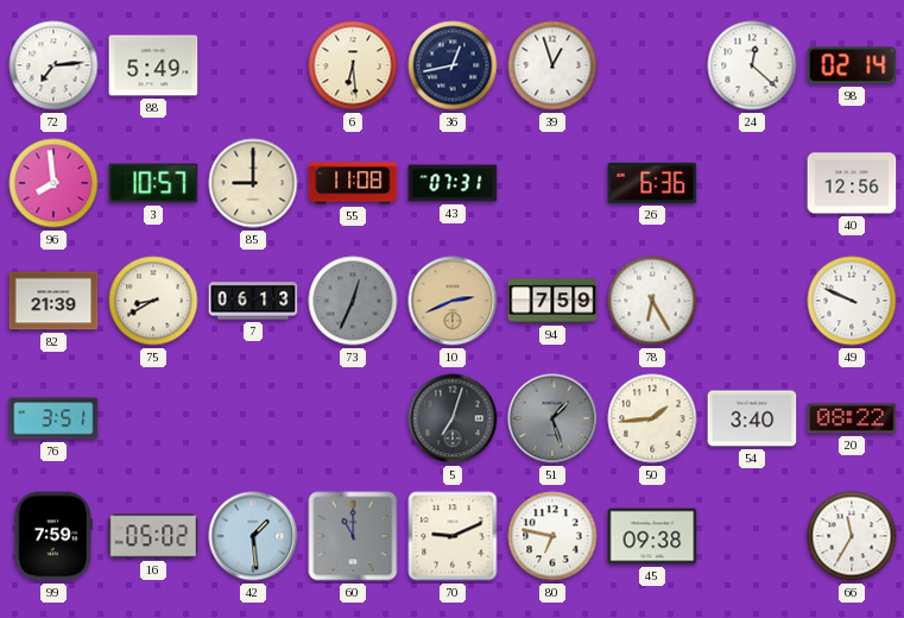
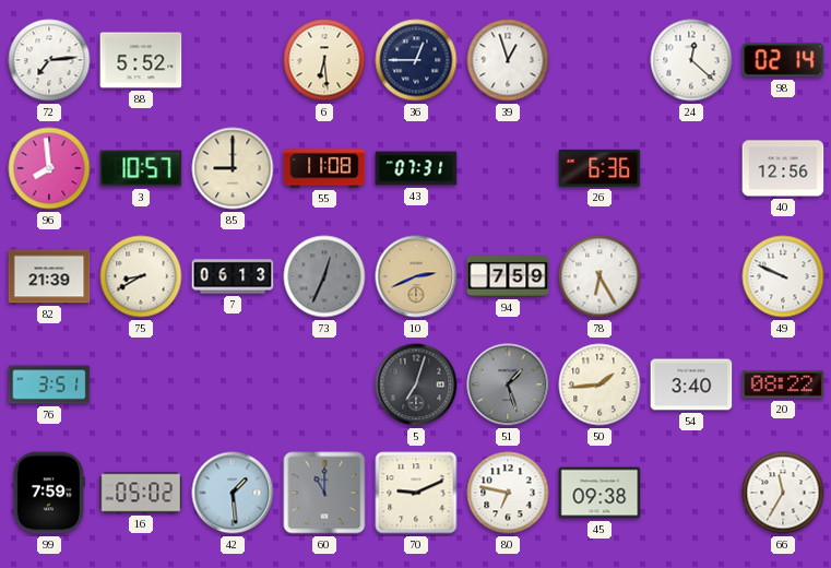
88: 5:49 -> 5:52
36: 12:43 -> 12:45
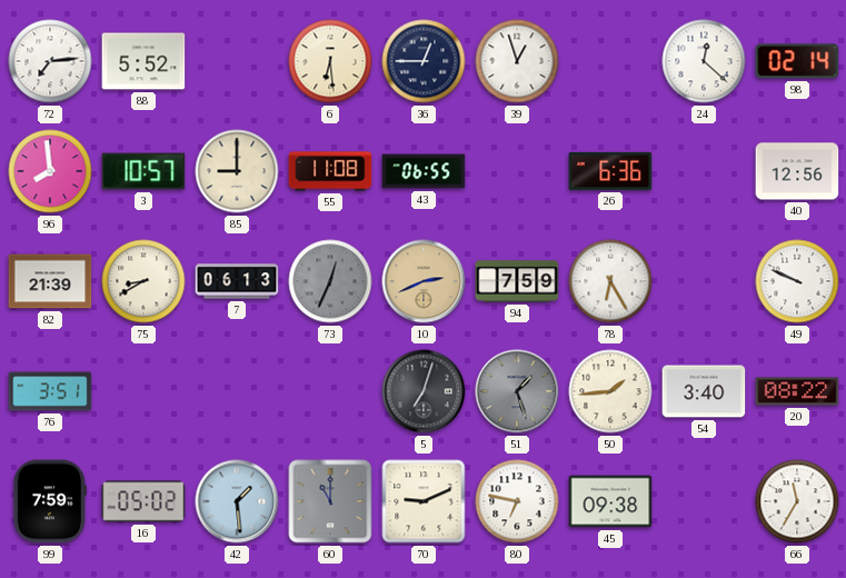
43: 07:31 -> 06:55
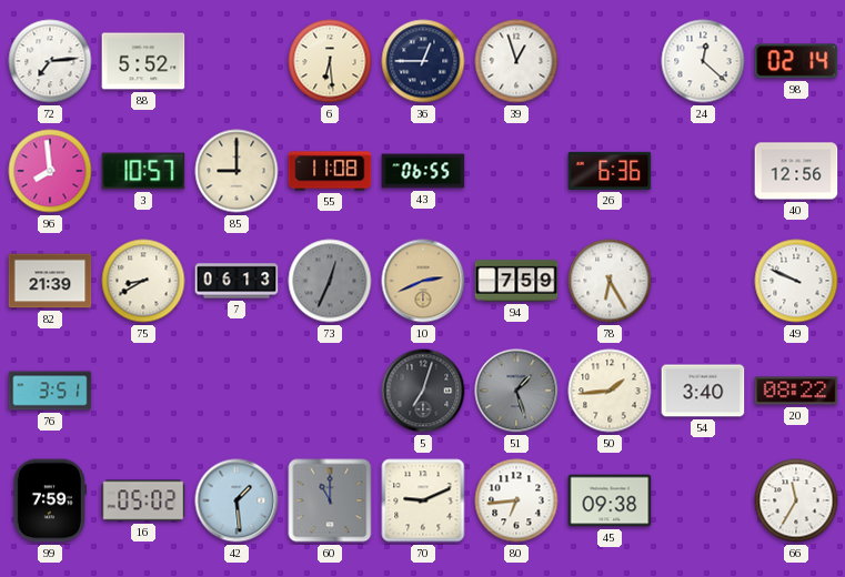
80: 6:47 -> 6:44
